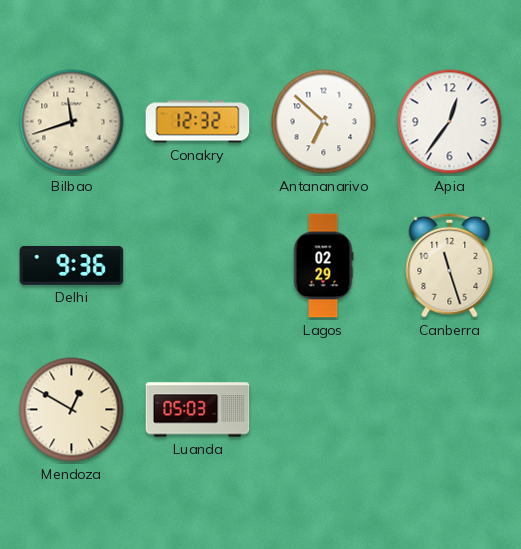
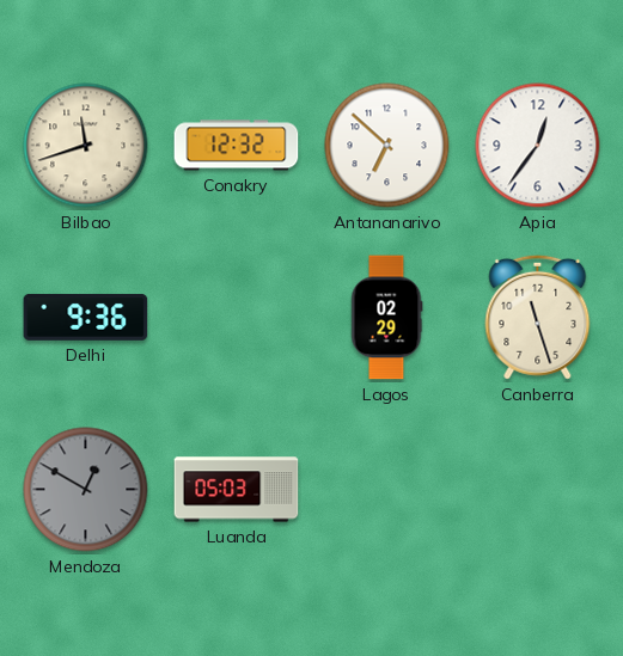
Mendoza dial: cream -> grey
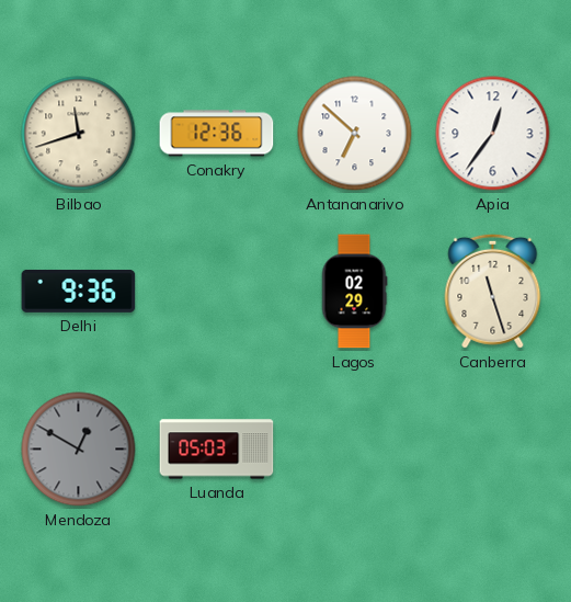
Conakry: 12:32 -> 12:36
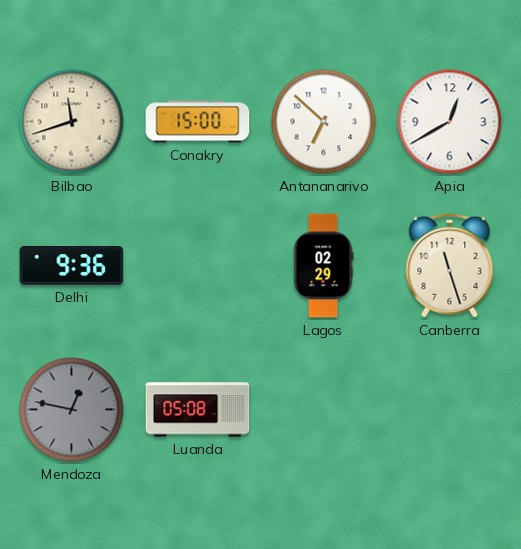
Conakry: 12:36 -> 15:00
Apia: 12:36 -> 12:40
Mendoza: 12:50 -> 12:47
Luanda: 05:03 -> 05:08
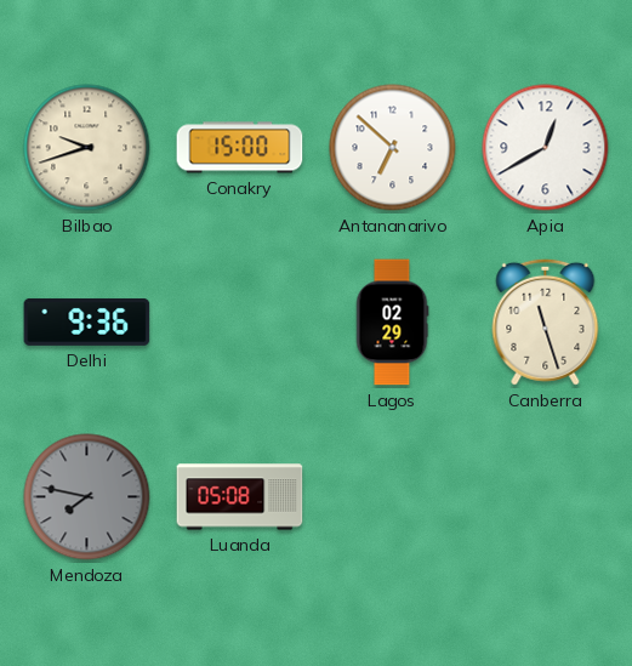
Bilbao: 11:42 -> 9:42
Mendoza: 12:47 -> 7:47
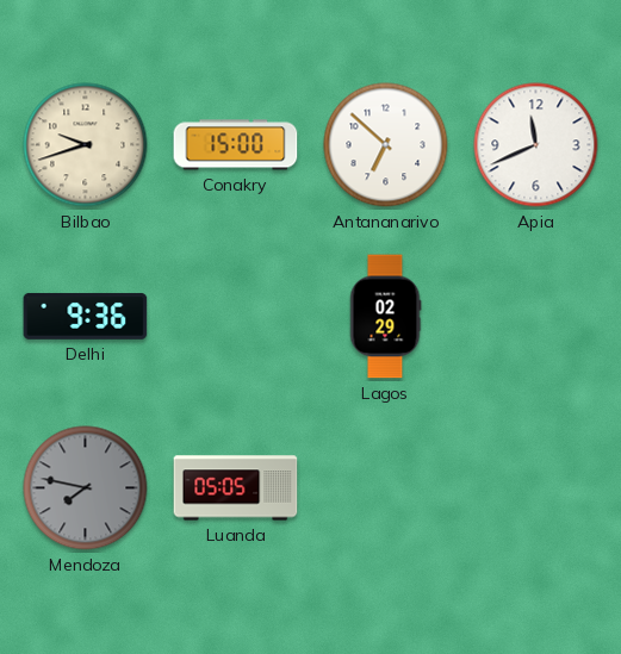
Apia: 12:40 -> 11:41
Canberra: 11:27 -> none
Luanda: 05:08 -> 05:05
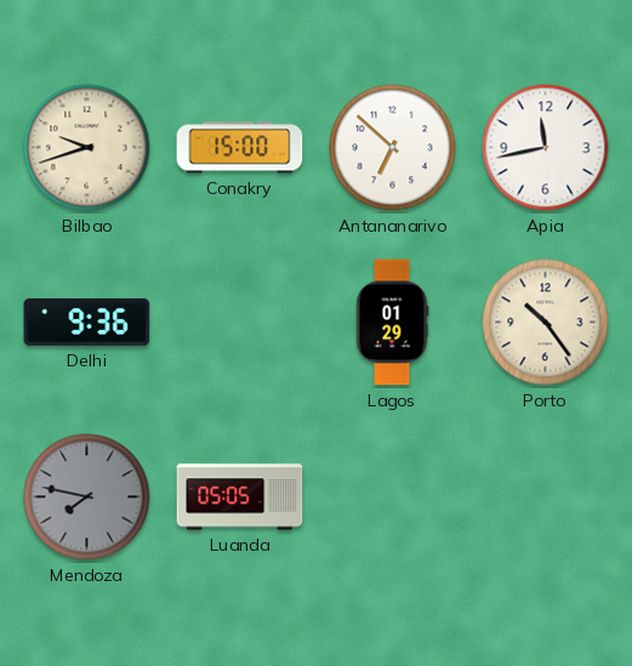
Apia: 11:41 -> 11:43
Lagos: 02:29 -> 01:29
Porto: none -> 10:24
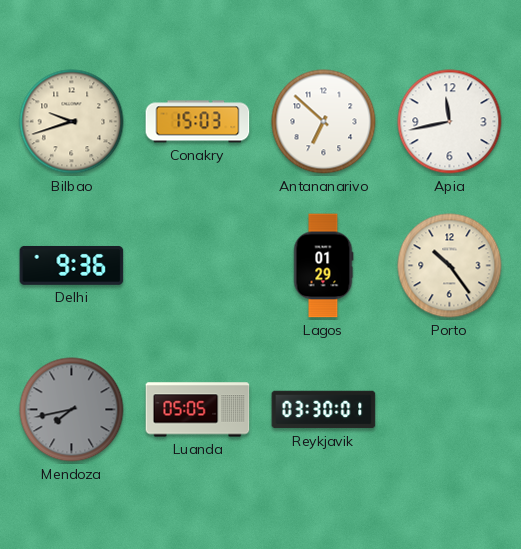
Conakry: 15:00 -> 15:03
Mendoza: 7:47 -> 7:43
Reykjavik: none -> 03:30
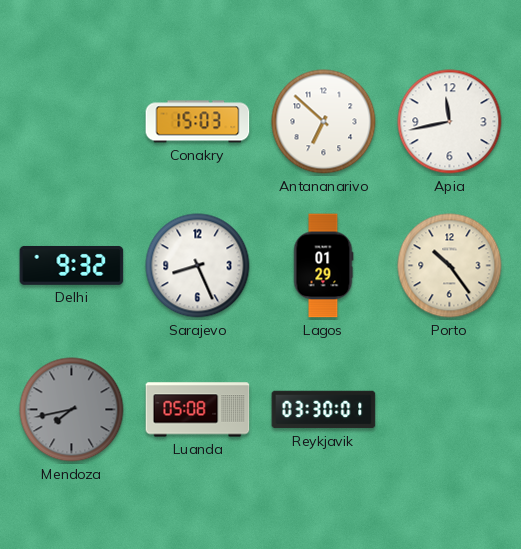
Bilbao: 9:42 -> none
Delhi: 9:36 -> 9:32
Sarajevo: none -> 8:26
Luanda: 05:05 -> 05:08
